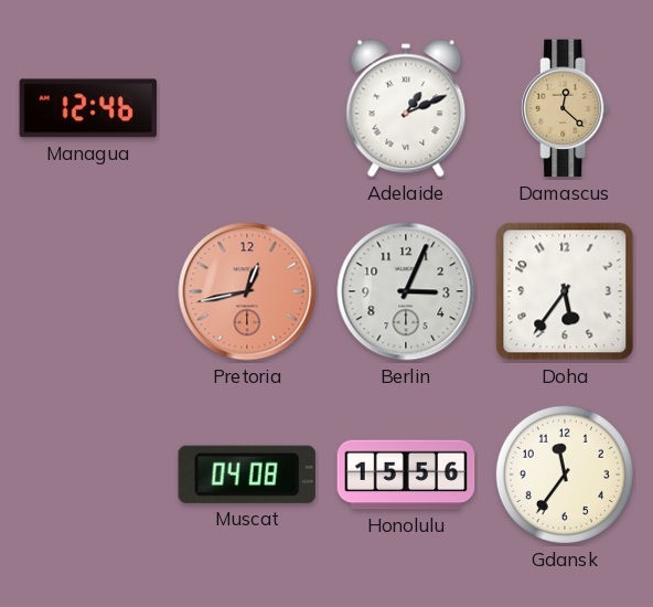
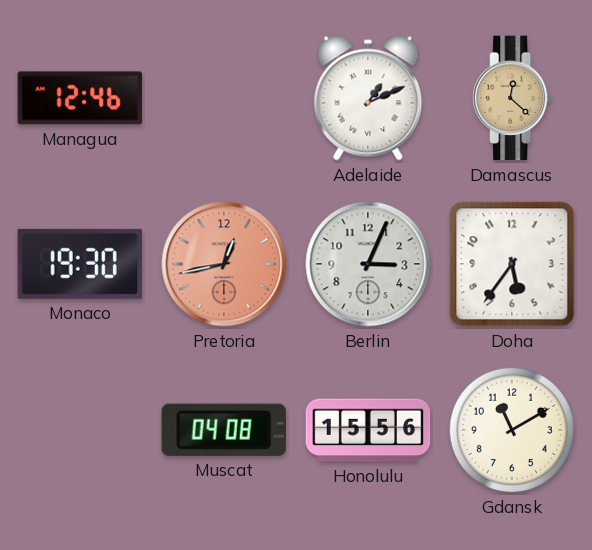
Monaco: none -> 19:30
Gdansk: 11:36 -> 11:10
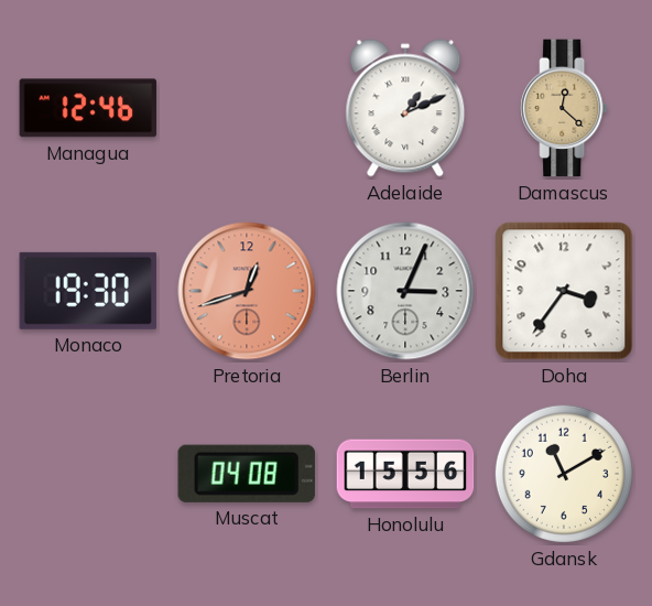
Pretoria: 12:43 -> 12:42
Doha: 5:36 -> 3:36
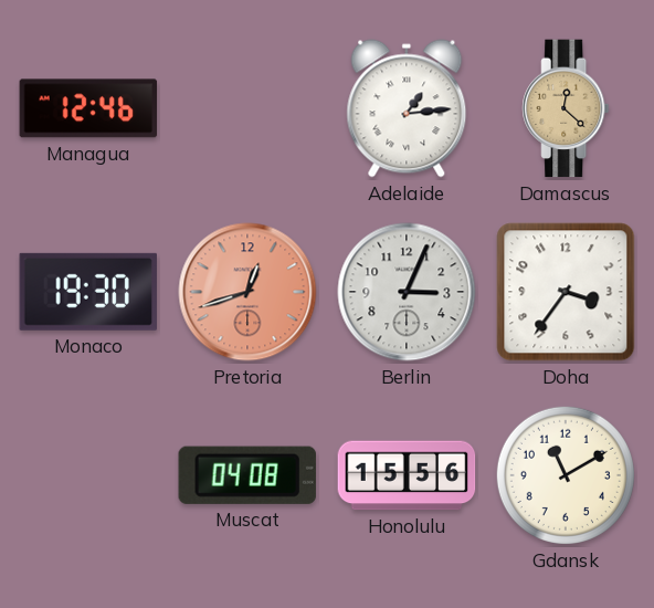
Adelaide: 1:11 -> 1:14
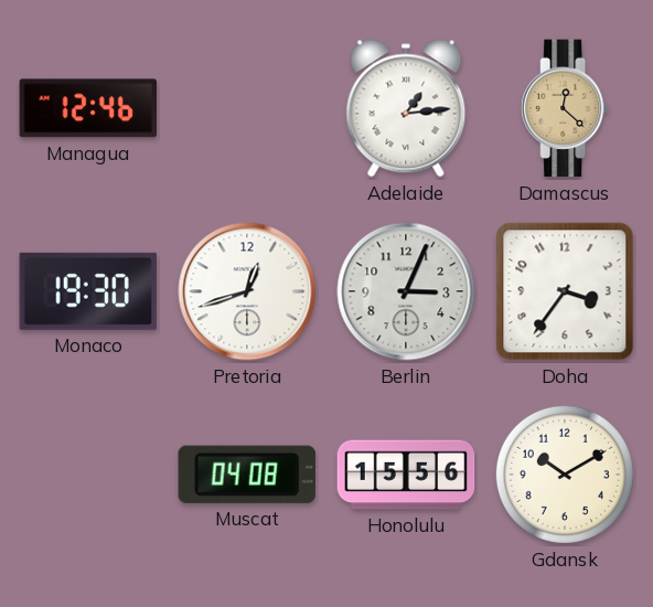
Pretoria dial: salmon -> white
Gdansk: 11:10 -> 10:10
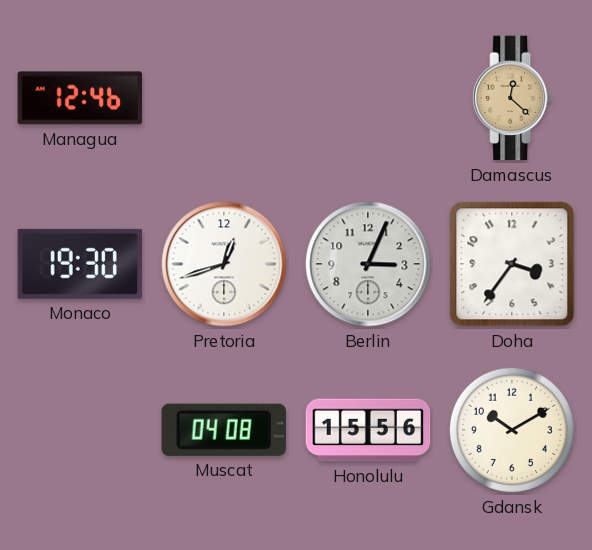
Adelaide: 1:14 -> none
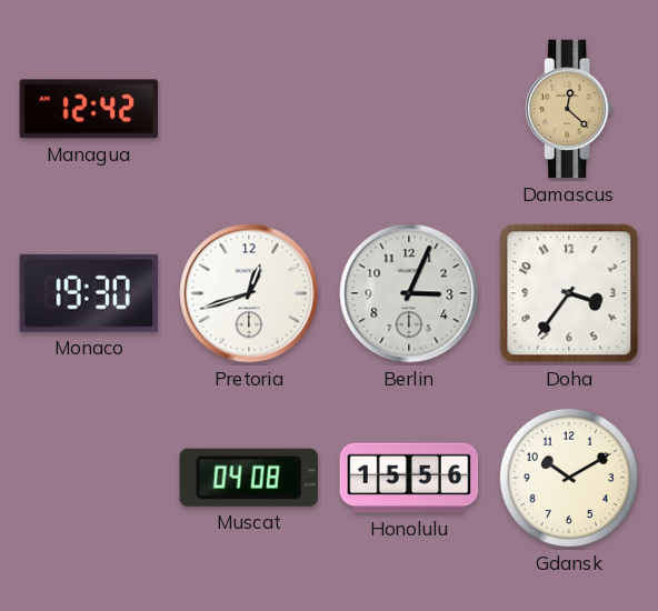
Managua: 12:46 -> 12:42
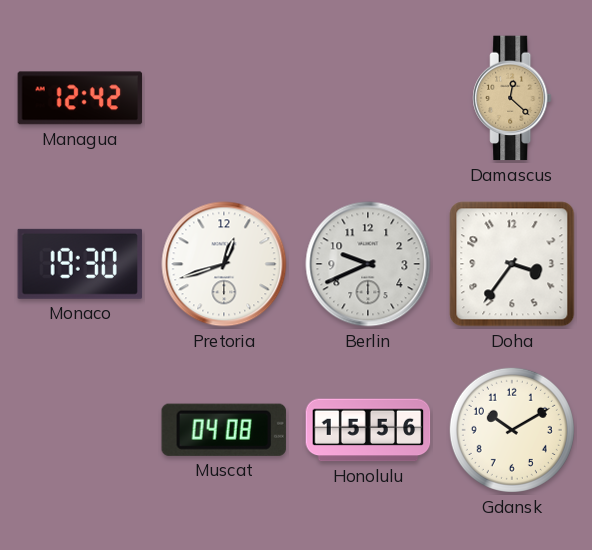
Berlin: 3:04 -> 9:41
